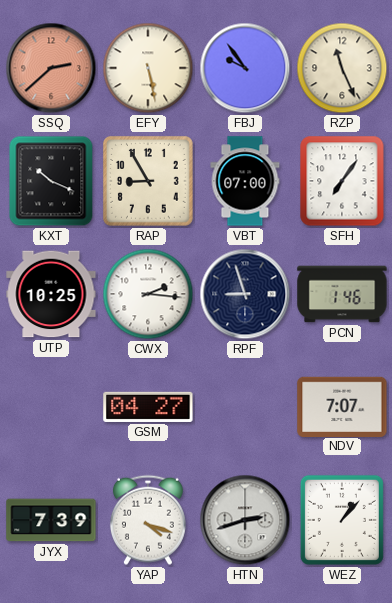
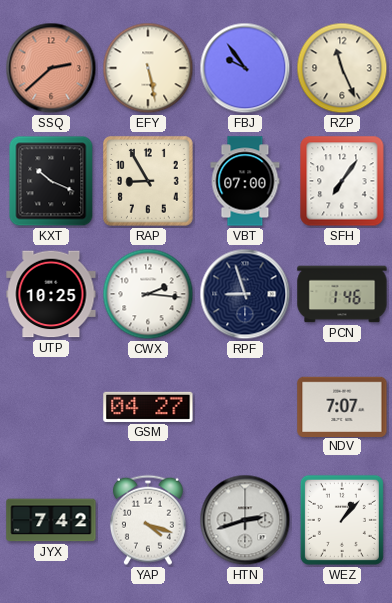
JYX: 7:39 -> 7:42
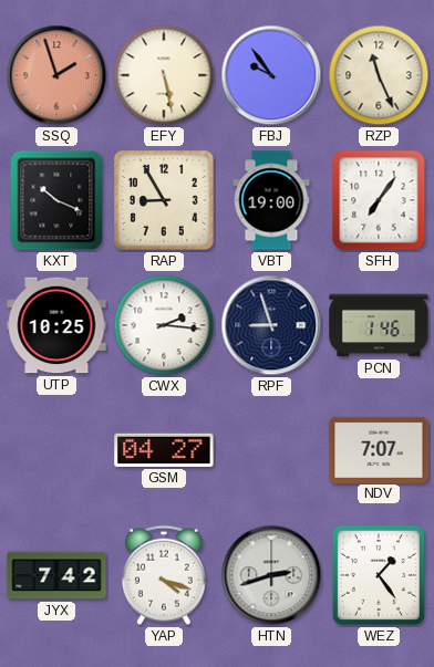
SSQ: 2:38 -> 1:57
VBT: 07:00 -> 19:00
WEZ: 1:07 -> 1:24
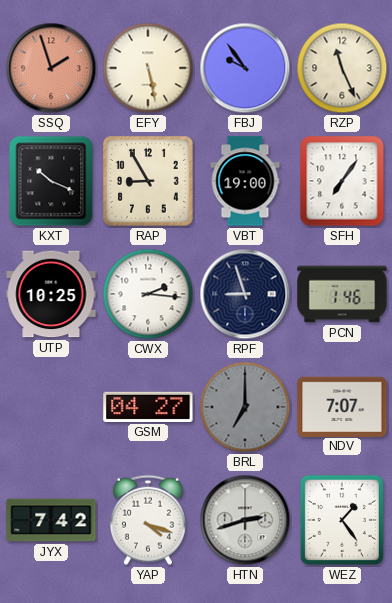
BRL: none -> 7:00
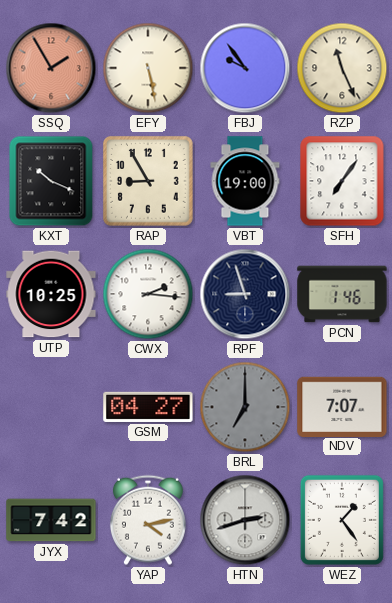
SSQ: 1:57 -> 1:55
YAP: 4:18 -> 4:13
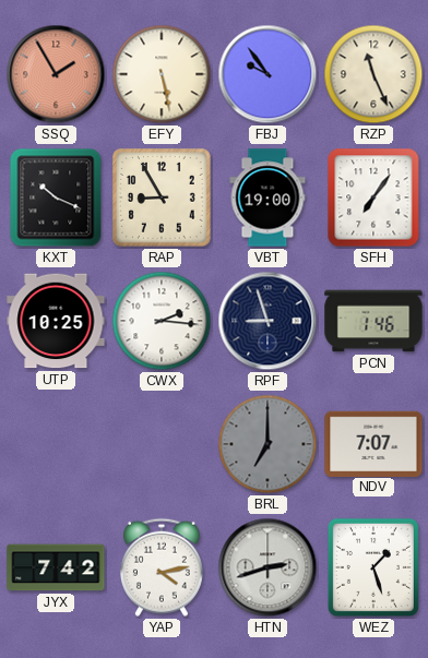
GSM: 04:27 -> none
WEZ: 1:24 -> 1:27
